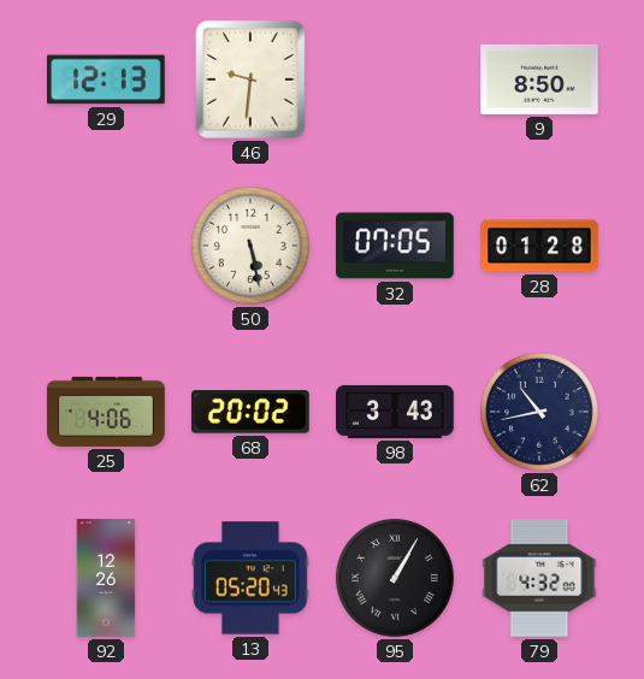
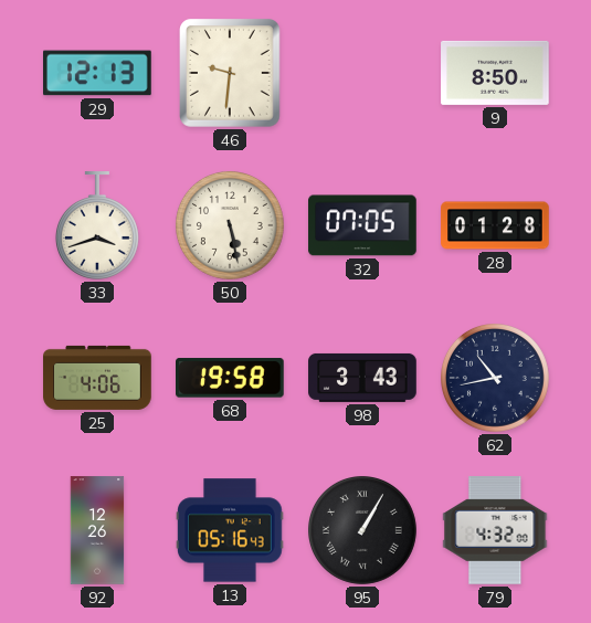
33: none -> 3:42
68: 20:02 -> 19:58
13: 05:20 -> 05:16
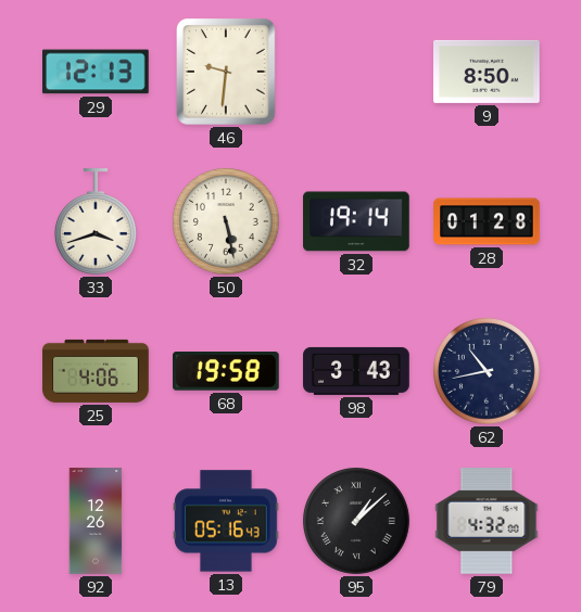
32: 07:05 -> 19:14
95: 1:05 -> 1:08
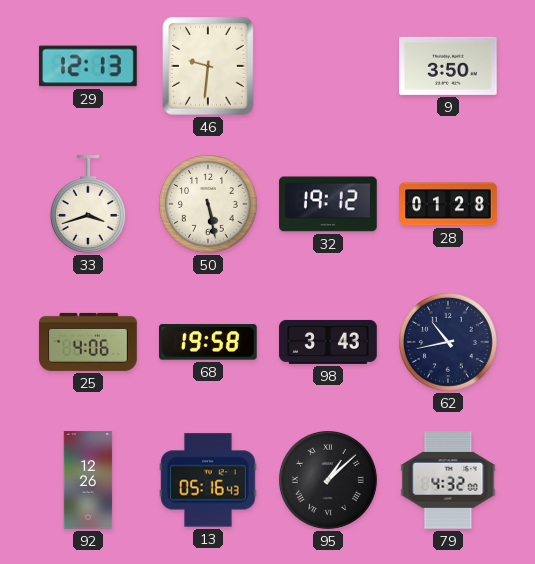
9: 8:50 -> 3:50
32: 19:14 -> 19:12
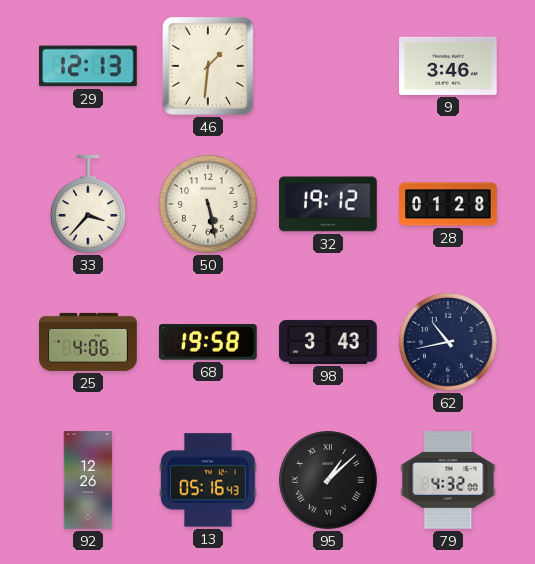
46: 9:31 -> 1:31
9: 3:50 -> 3:46
33: 3:42 -> 3:37
